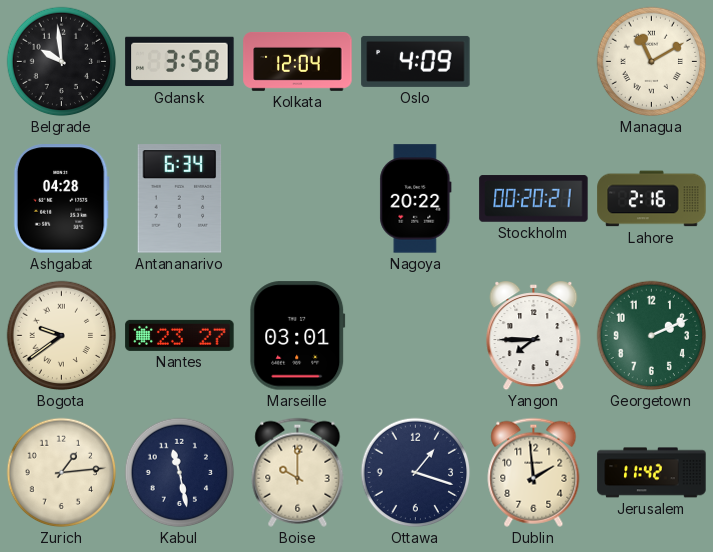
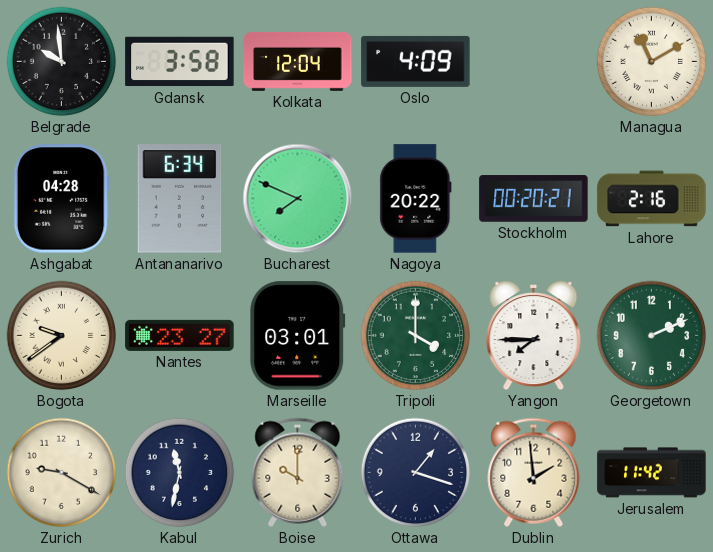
Bucharest: none -> 7:49
Tripoli: none -> 4:00
Zurich: 1:14 -> 9:20
Kabul: 11:28 -> 11:32
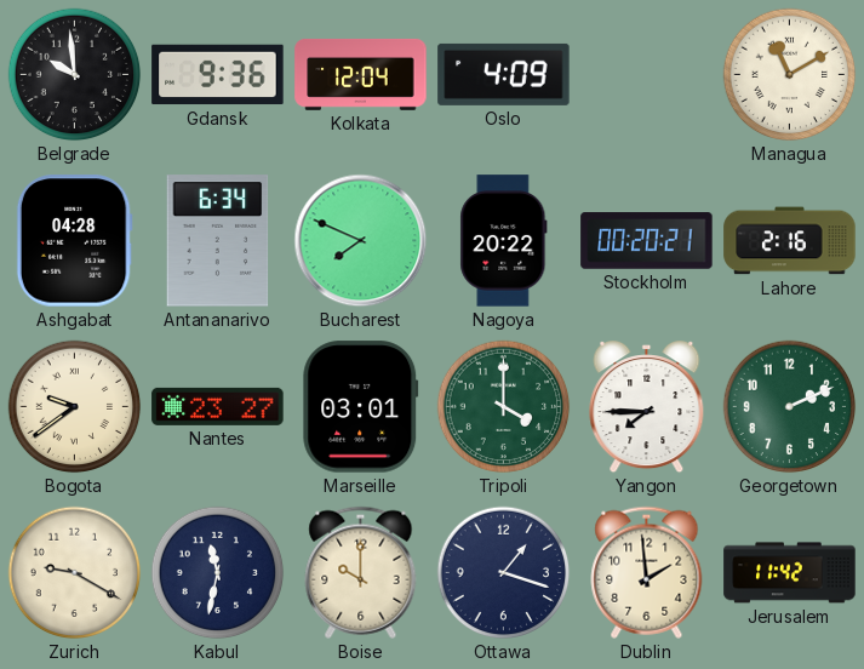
Gdansk: 3:58 -> 9:36
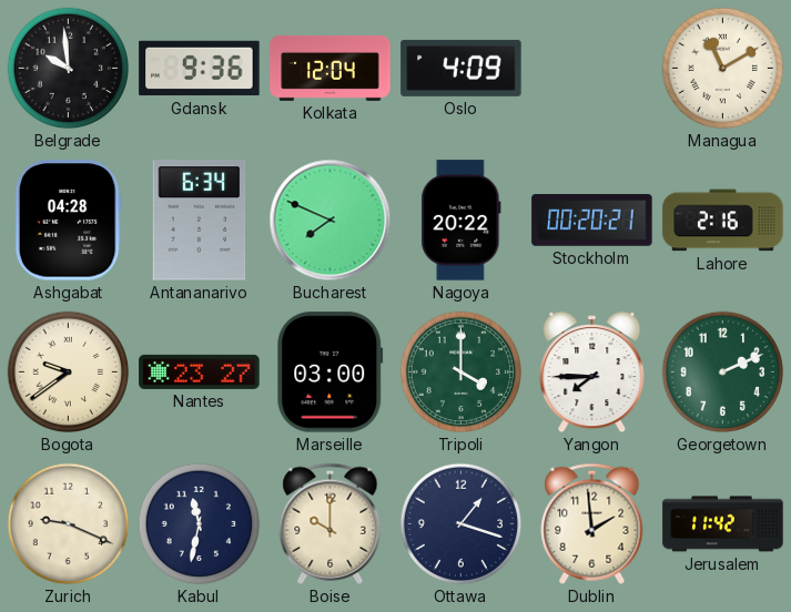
Marseille: 03:01 -> 03:00
Zurich: 9:20 -> 9:19
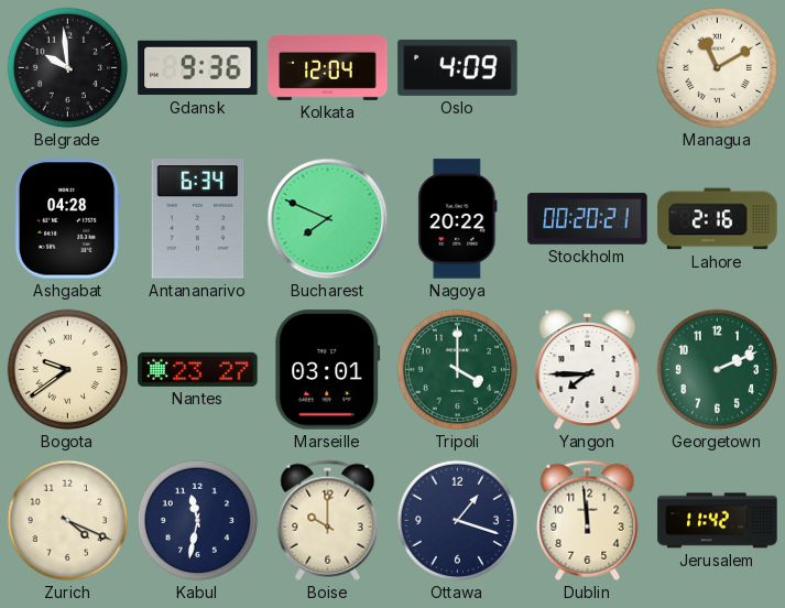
Marseille: 03:00 -> 03:01
Zurich: 9:19 -> 4:19
Dublin: 1:59 -> 11:59
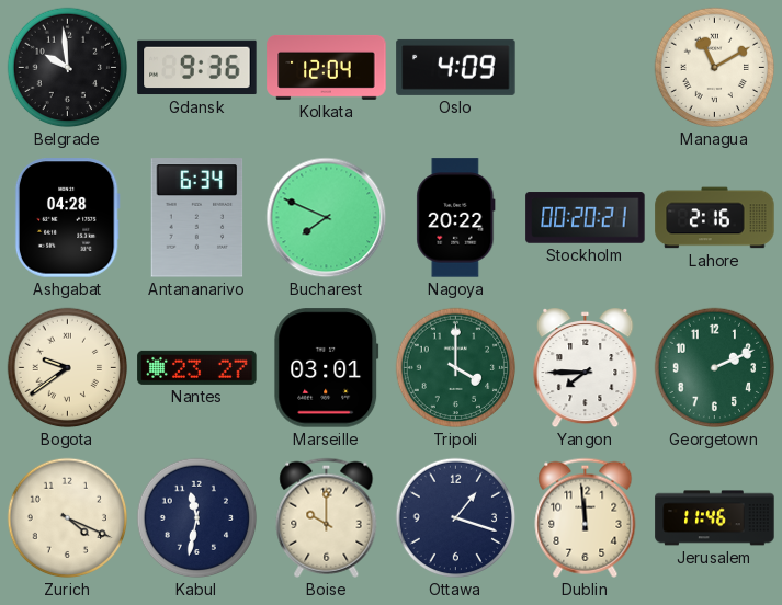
Jerusalem: 11:42 -> 11:46
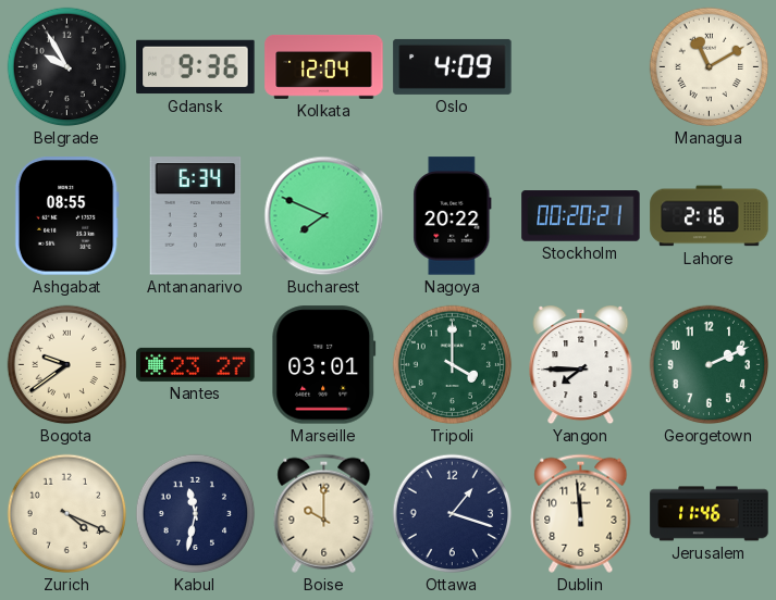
Belgrade: 9:59 -> 9:55
Ashgabat: 04:28 -> 08:55
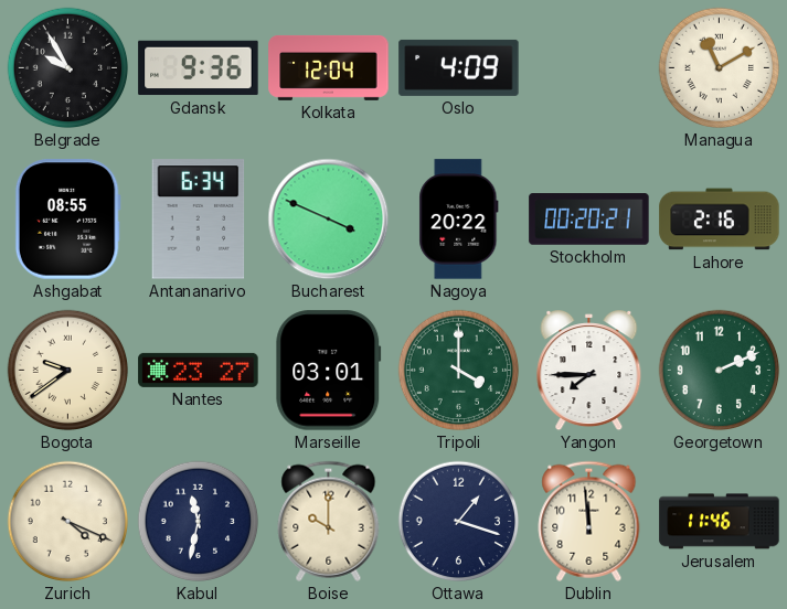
Bucharest: 7:49 -> 3:49
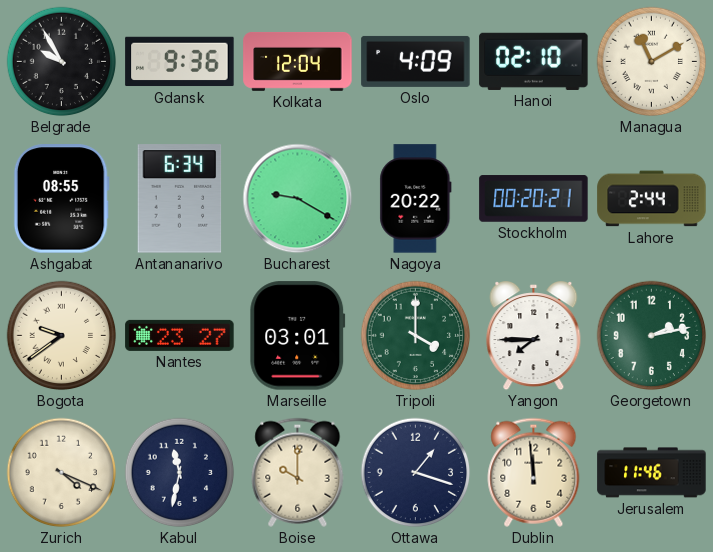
Hanoi: none -> 02:10
Bucharest: 3:49 -> 9:20
Lahore: 2:16 -> 2:44
Georgetown: 2:11 -> 2:13
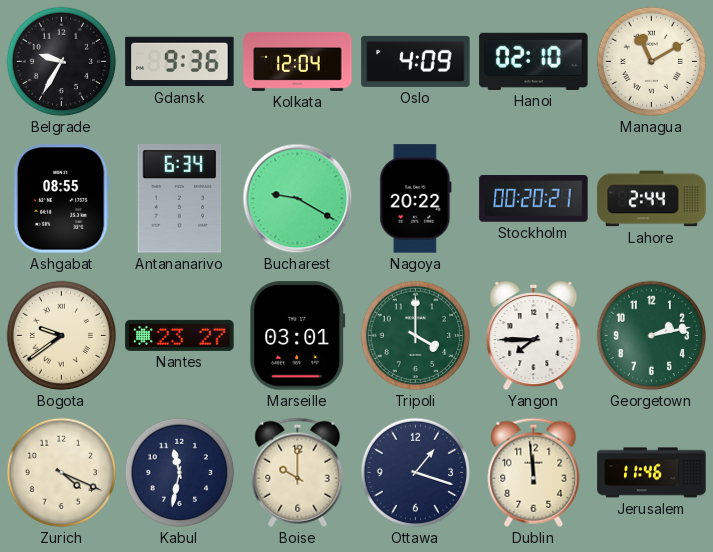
Belgrade: 9:55 -> 9:35
